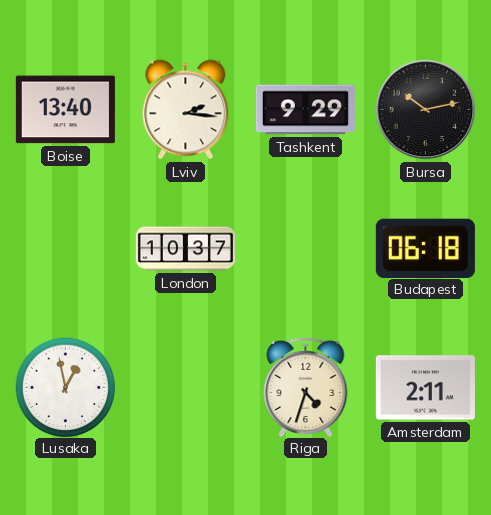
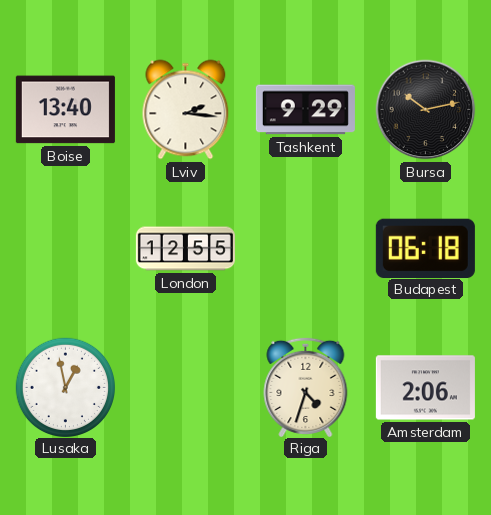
London: 10:37 -> 12:55
Amsterdam: 2:11 -> 2:06
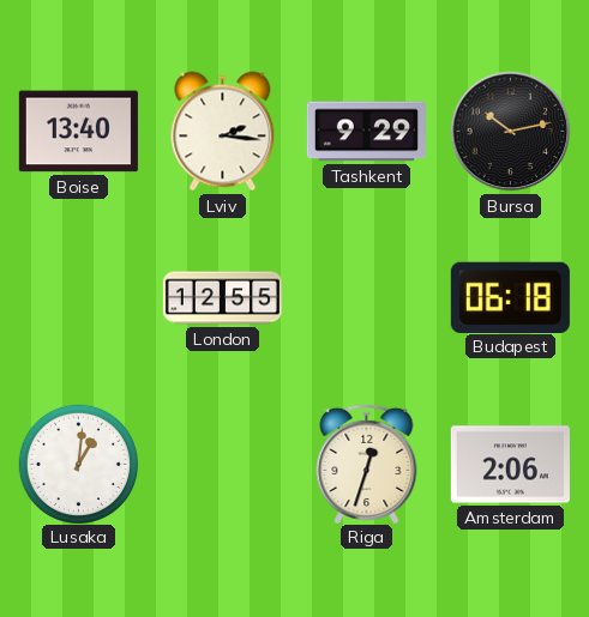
Lusaka: 12:58 -> 1:01
Riga: 4:33 -> 12:33
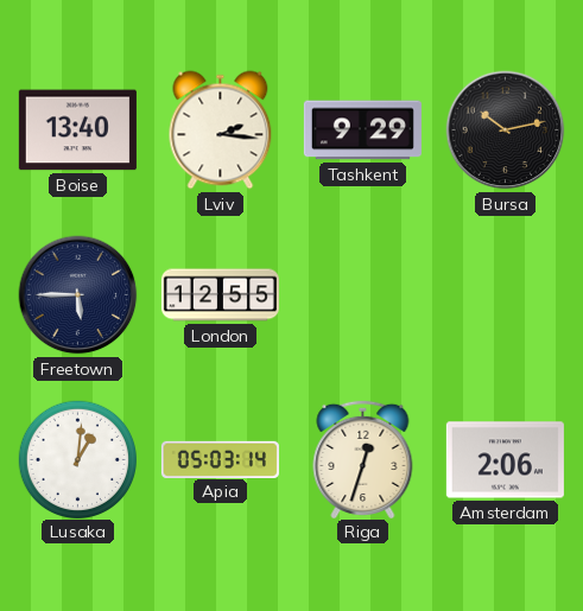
Freetown: none -> 5:45
Budapest: 06:18 -> none
Apia: none -> 05:03
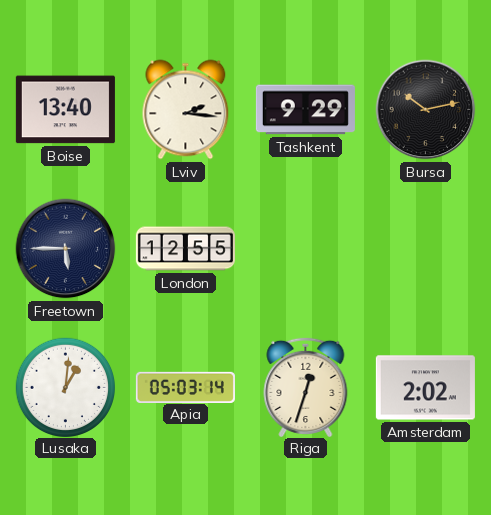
Amsterdam: 2:06 -> 2:02
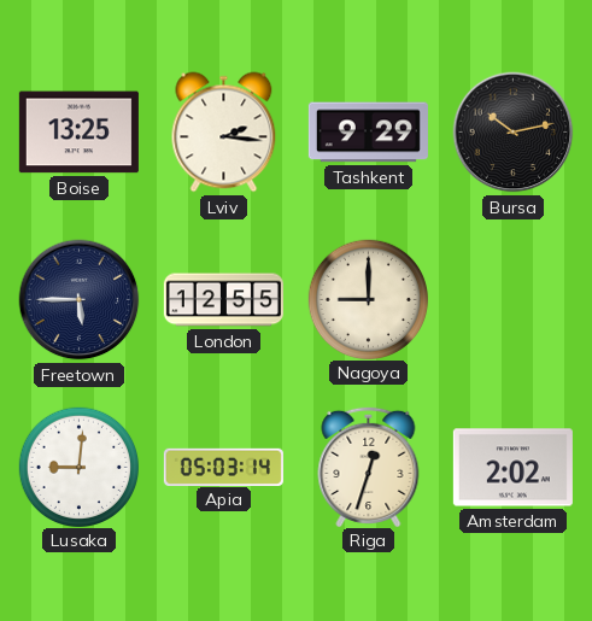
Boise: 13:40 -> 13:25
Nagoya: none -> 9:00
Lusaka: 1:01 -> 9:01
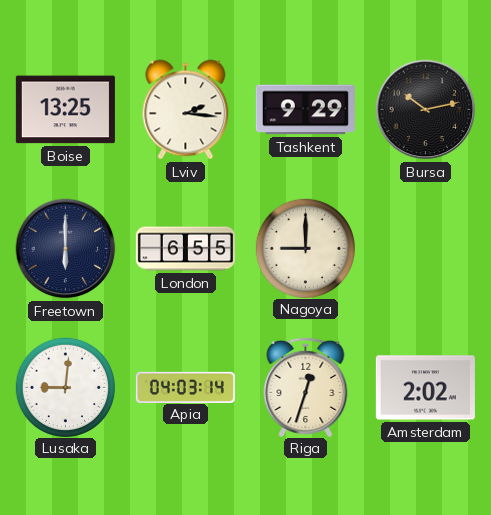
Freetown: 5:45 -> 6:00
London: 12:55 -> 6:55
Apia: 05:03 -> 04:03
